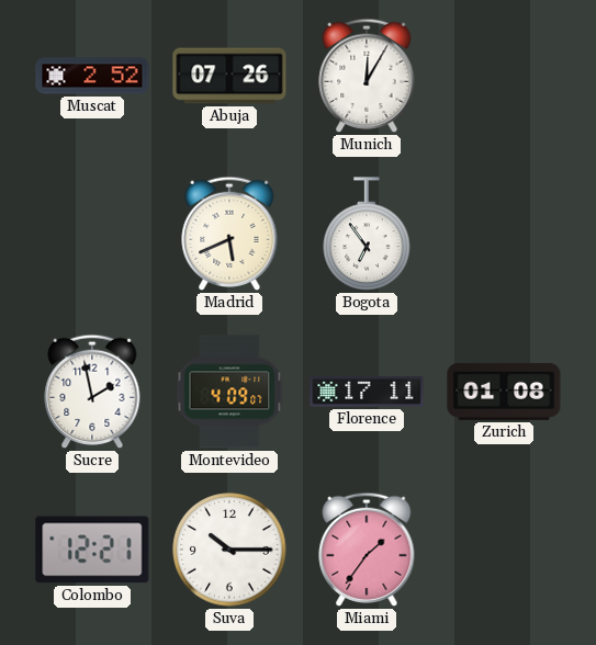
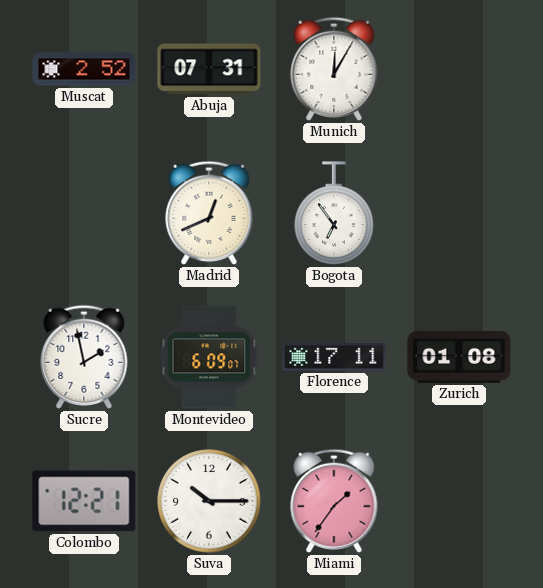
Abuja: 07:26 -> 07:31
Madrid: 5:41 -> 12:41
Montevideo: 4:09 -> 6:09
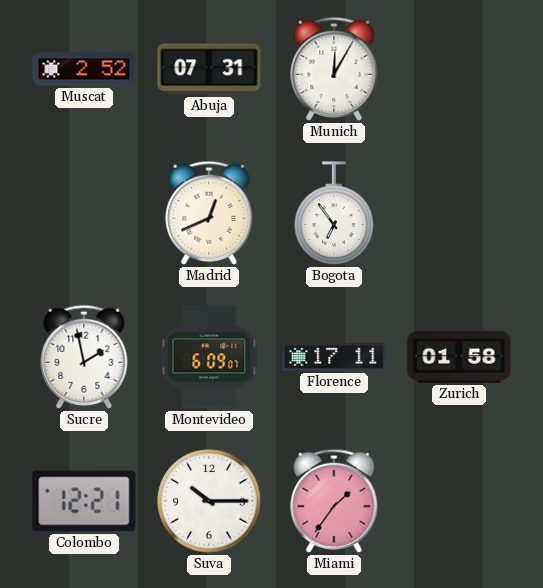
Zurich: 01:08 -> 01:58
